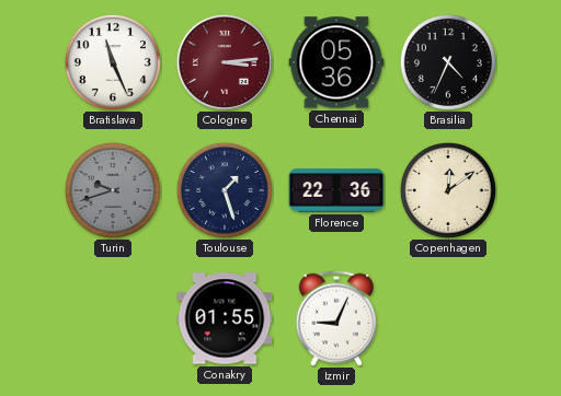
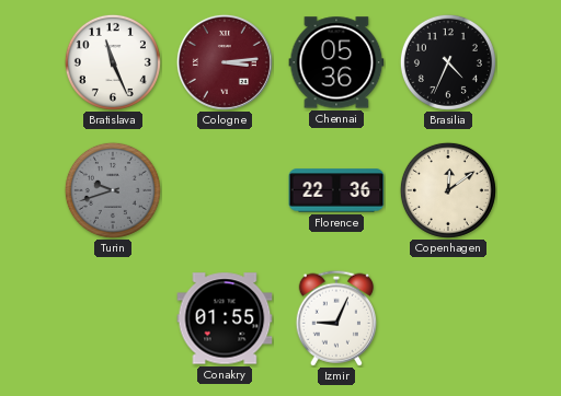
Toulouse: 1:27 -> none
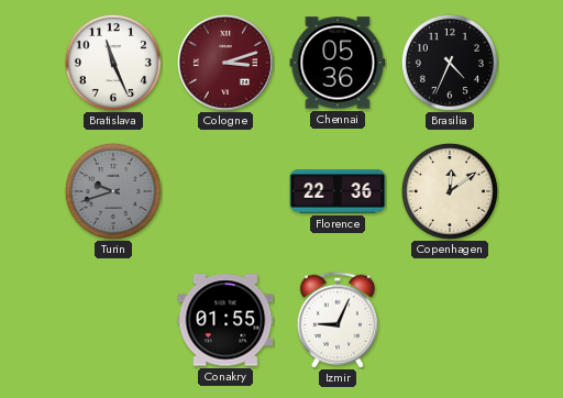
Cologne: 3:14 -> 3:12
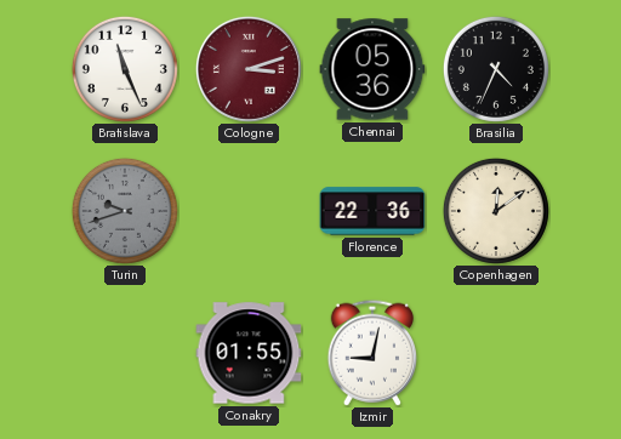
Izmir: 9:04 -> 9:02
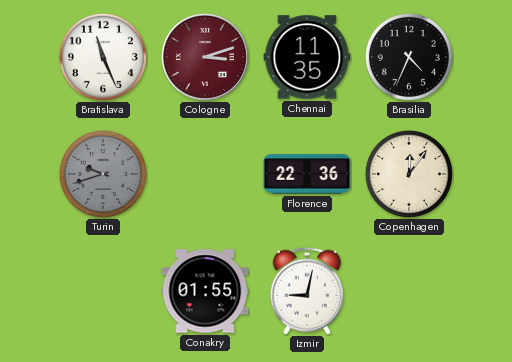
Chennai: 05:36 -> 11:35
Copenhagen: 12:09 -> 12:06
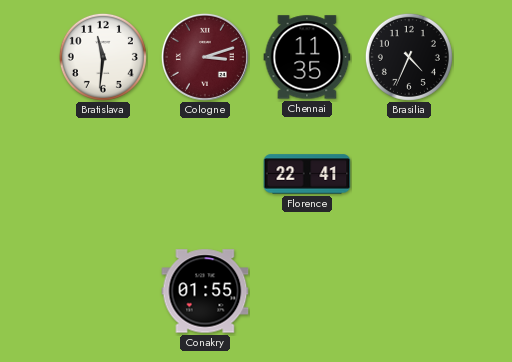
Bratislava: 11:26 -> 11:31
Turin: 9:42 -> none
Florence: 22:36 -> 22:41
Copenhagen: 12:06 -> none
Izmir: 9:02 -> none
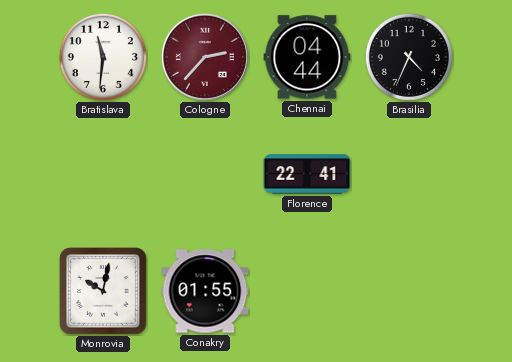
Cologne: 3:12 -> 2:37
Chennai: 11:35 -> 04:44
Monrovia: none -> 10:02
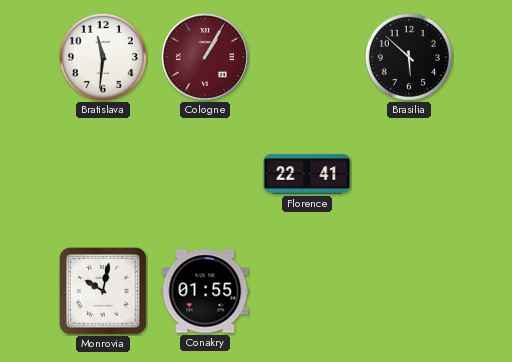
Cologne: 2:37 -> 1:05
Chennai: 04:44 -> none
Brasilia: 4:34 -> 5:52
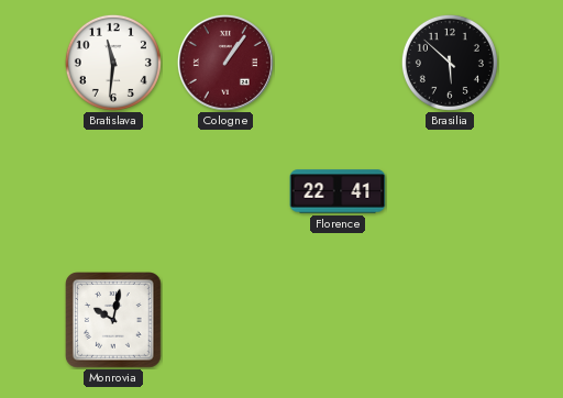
Cologne: 1:05 -> 1:06
Conakry: 01:55 -> none
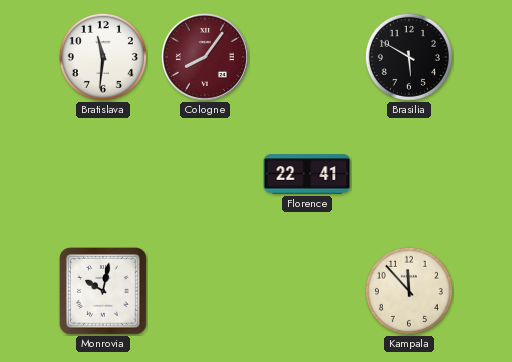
Cologne: 1:06 -> 8:06
Brasilia: 5:52 -> 5:50
Kampala: none -> 11:53
